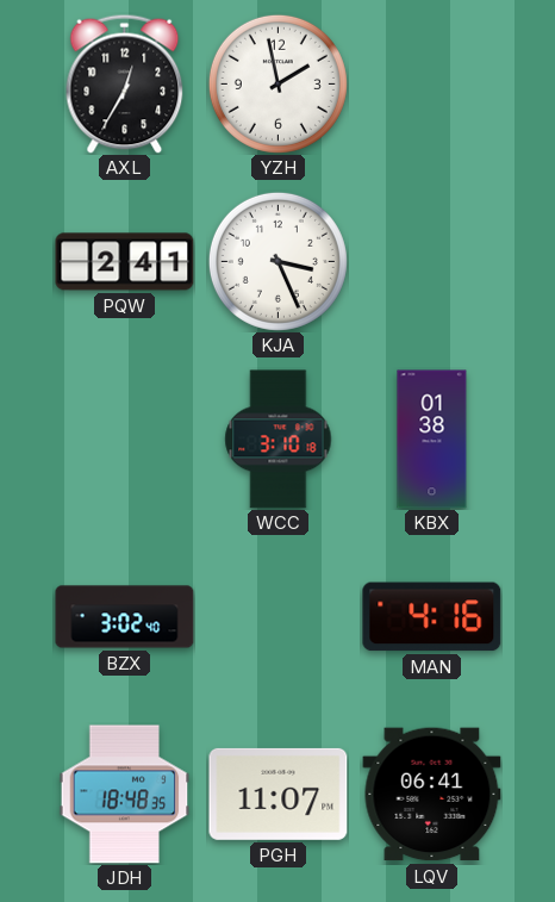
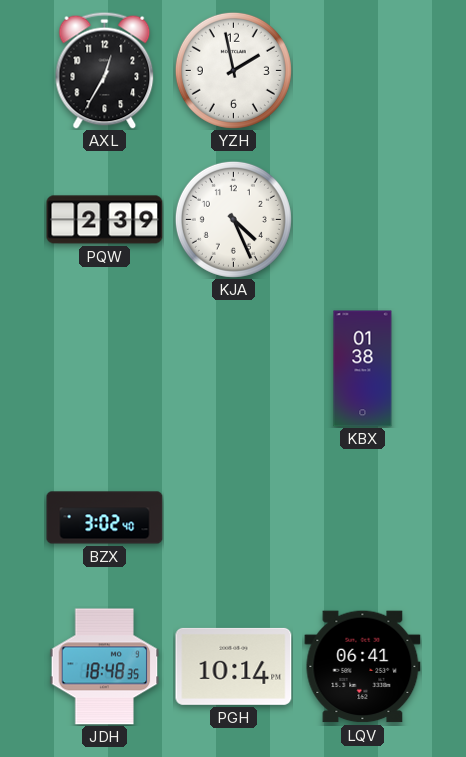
PQW: 2:41 -> 2:39
KJA: 3:26 -> 4:26
WCC: 3:10 -> none
MAN: 4:16 -> none
PGH: 11:07 -> 10:14
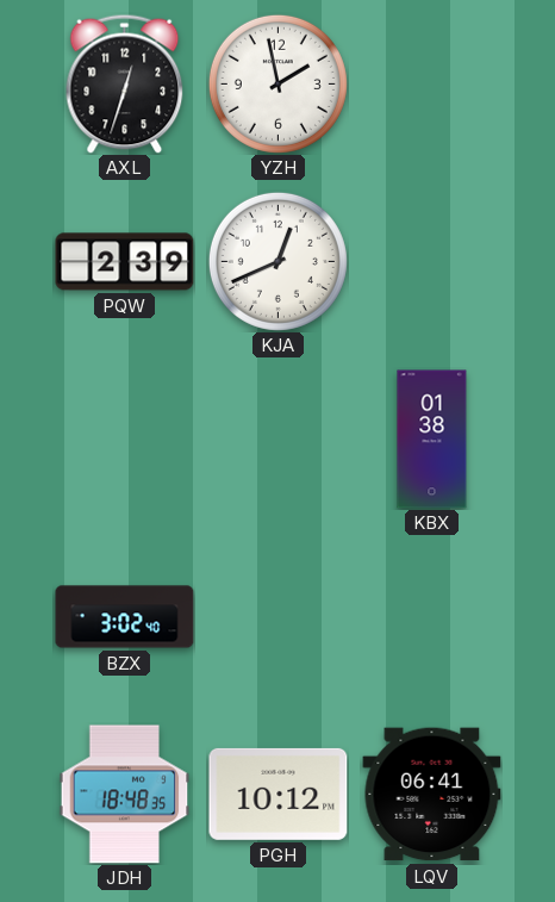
AXL: 12:35 -> 12:33
KJA: 4:26 -> 12:41
PGH: 10:14 -> 10:12
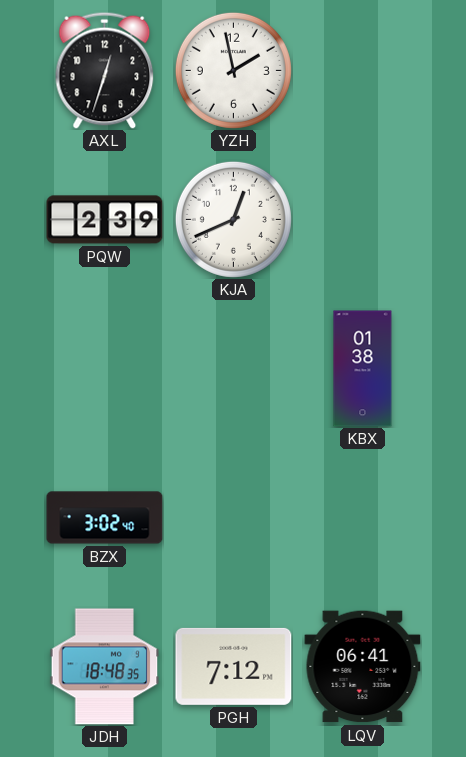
PGH: 10:12 -> 7:12
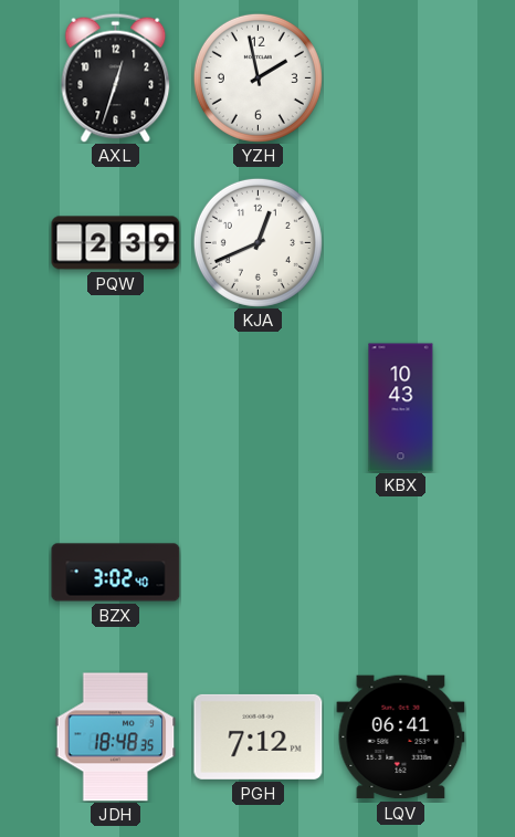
KBX: 01:38 -> 10:43
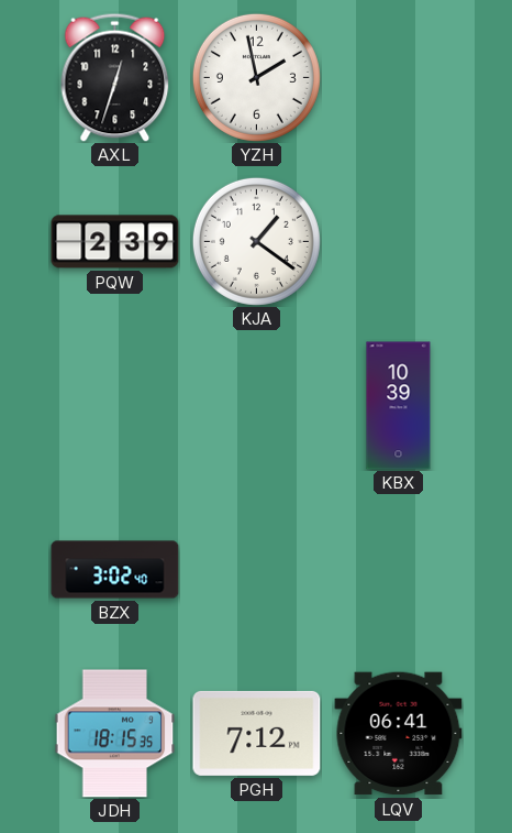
KJA: 12:41 -> 1:21
KBX: 10:43 -> 10:39
JDH: 18:48 -> 18:15
